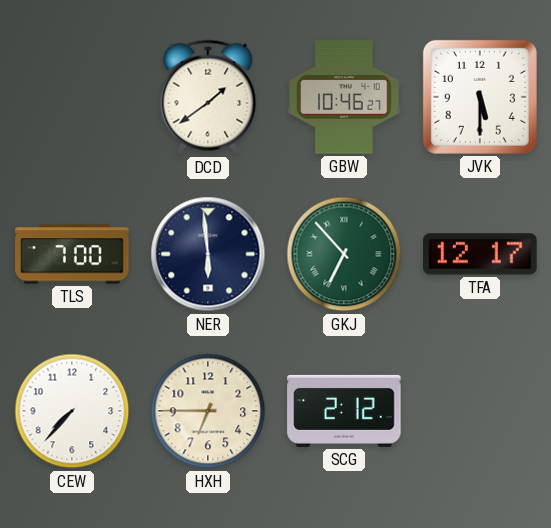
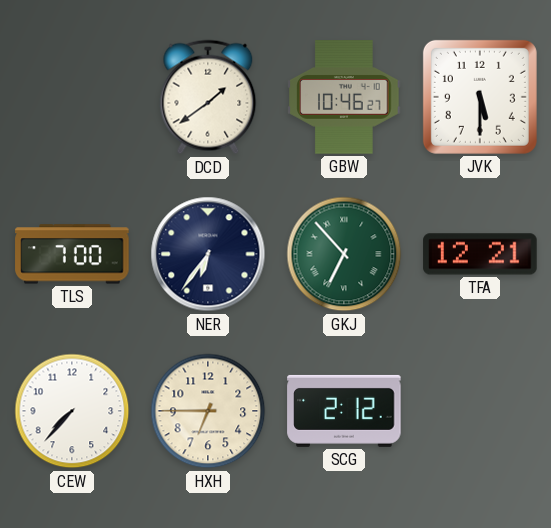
NER: 5:59 -> 6:36
TFA: 12:17 -> 12:21
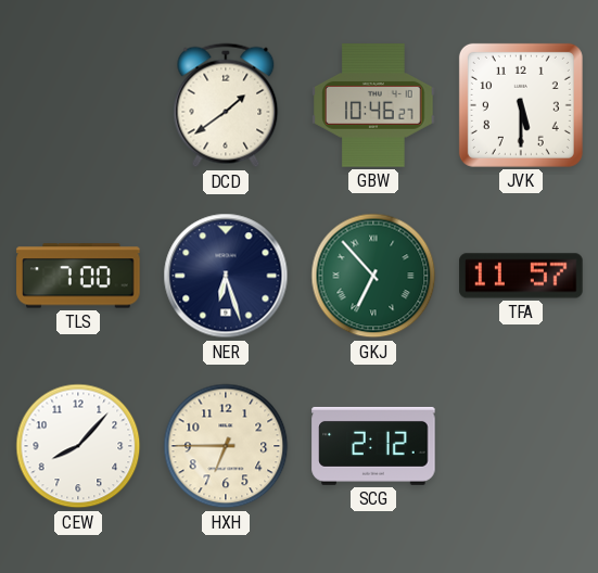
NER: 6:36 -> 6:27
TFA: 12:21 -> 11:57
CEW: 7:37 -> 8:07
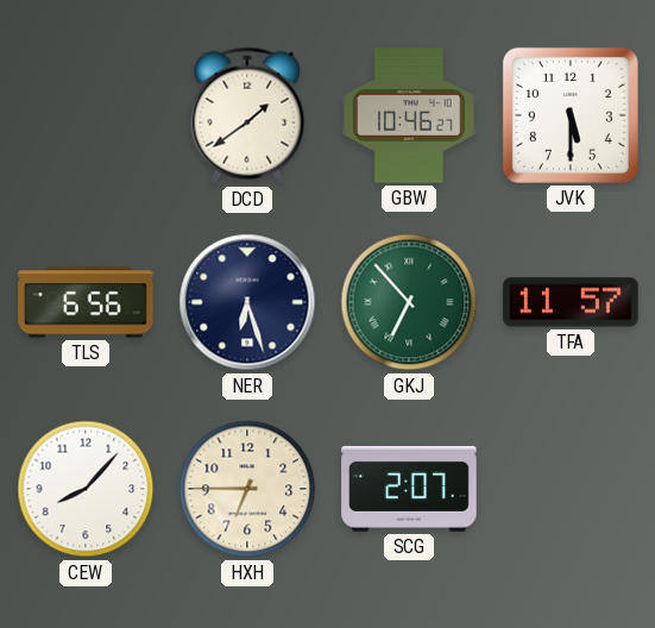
TLS: 7:00 -> 6:56
SCG: 2:12 -> 2:07
